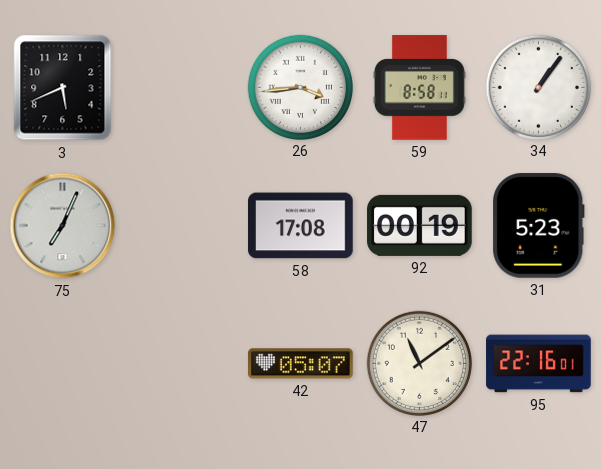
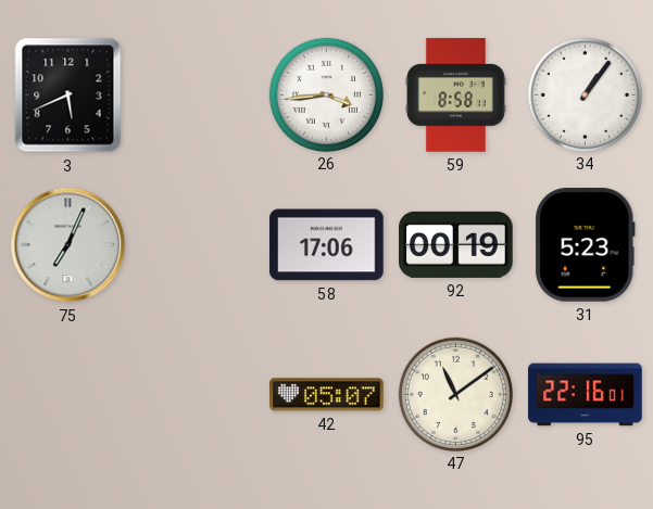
58: 17:08 -> 17:06
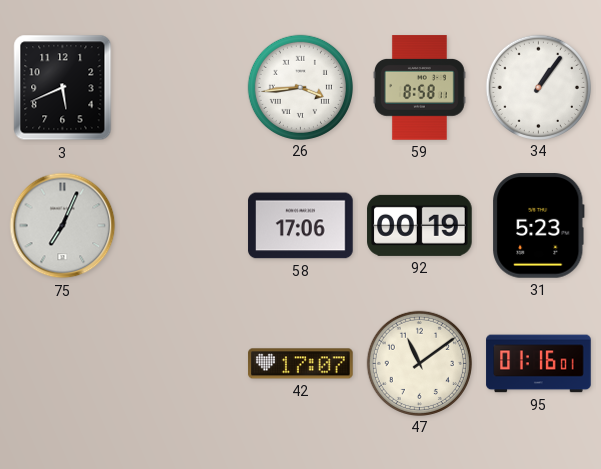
42: 05:07 -> 17:07
95: 22:16 -> 01:16
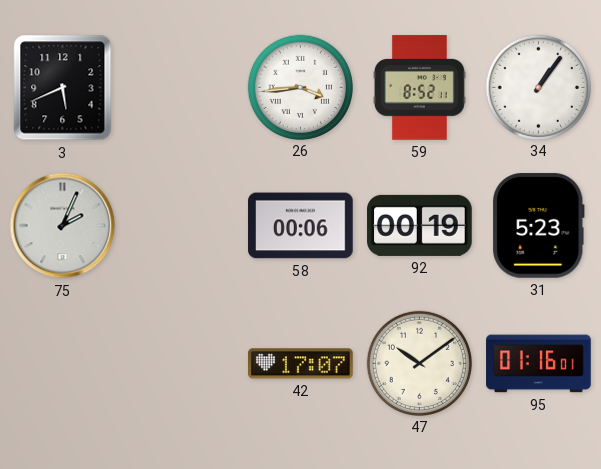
59: 8:58 -> 8:52
75: 7:04 -> 2:04
58: 17:06 -> 00:06
47: 11:09 -> 10:09
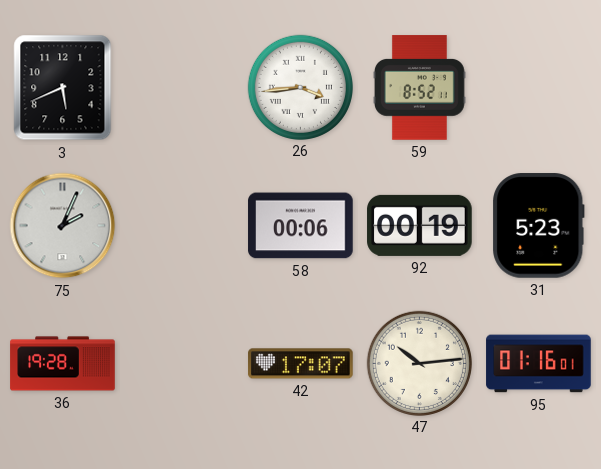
34: 1:06 -> none
36: none -> 19:28
47: 10:09 -> 10:14
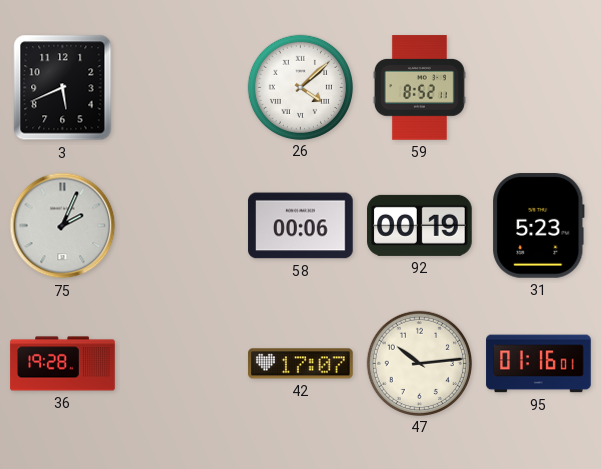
26: 3:44 -> 4:08
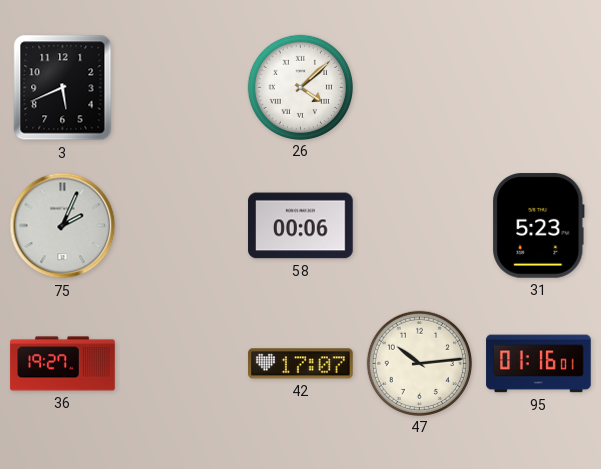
59: 8:52 -> none
92: 00:19 -> none
36: 19:28 -> 19:27
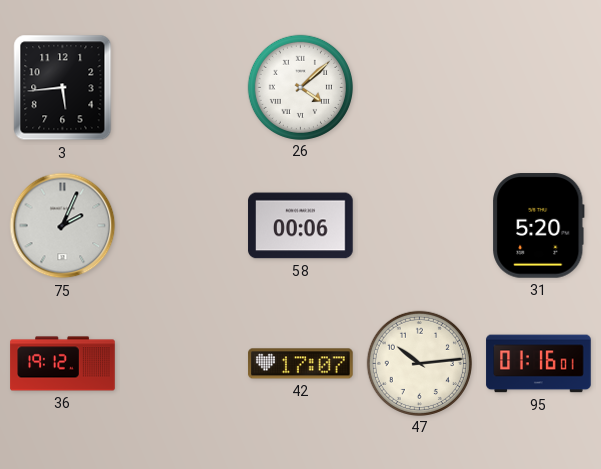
3: 5:41 -> 5:44
31: 5:23 -> 5:20
36: 19:27 -> 19:12
